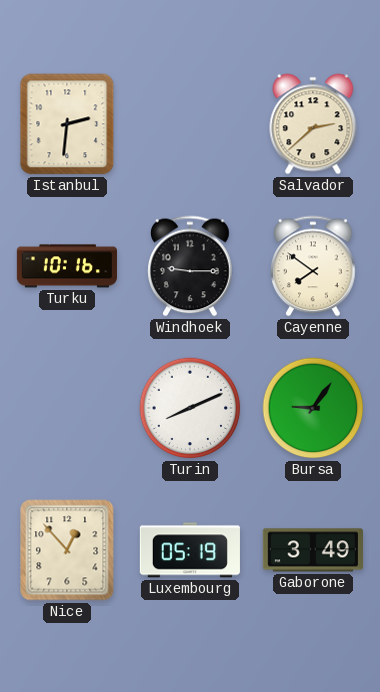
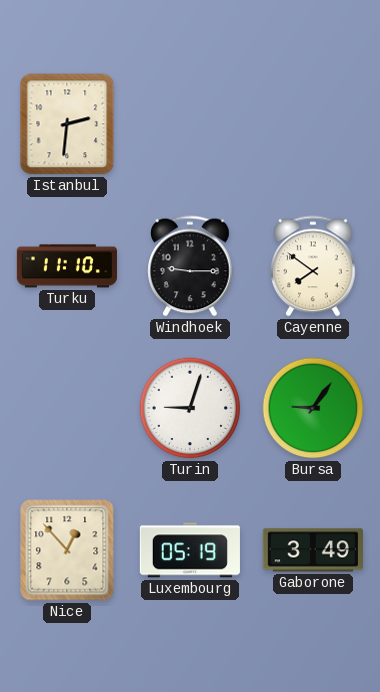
Salvador: 2:38 -> none
Turku: 10:16 -> 11:10
Turin: 8:11 -> 9:03
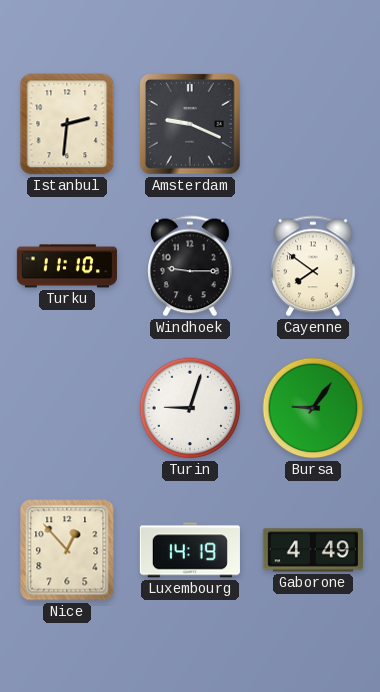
Amsterdam: none -> 9:19
Luxembourg: 05:19 -> 14:19
Gaborone: 3:49 -> 4:49
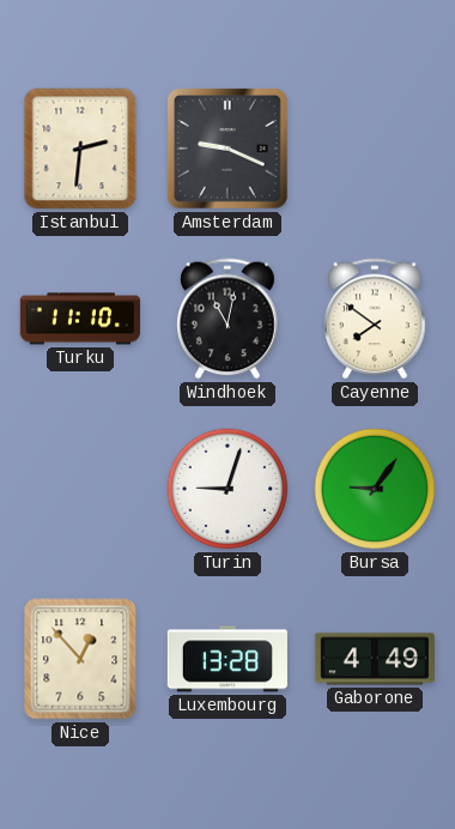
Windhoek: 9:15 -> 11:02
Luxembourg: 14:19 -> 13:28
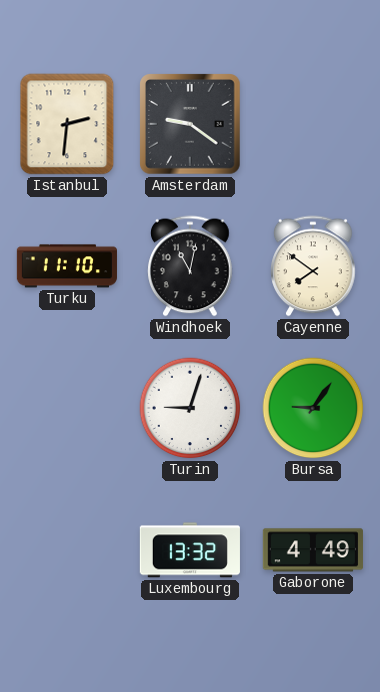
Amsterdam: 9:19 -> 9:21
Nice: 12:53 -> none
Luxembourg: 13:28 -> 13:32
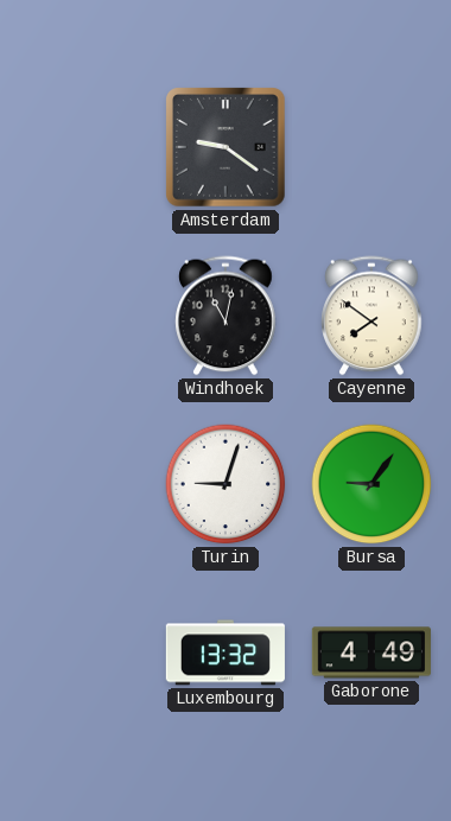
Istanbul: 2:31 -> none
Turku: 11:10 -> none
